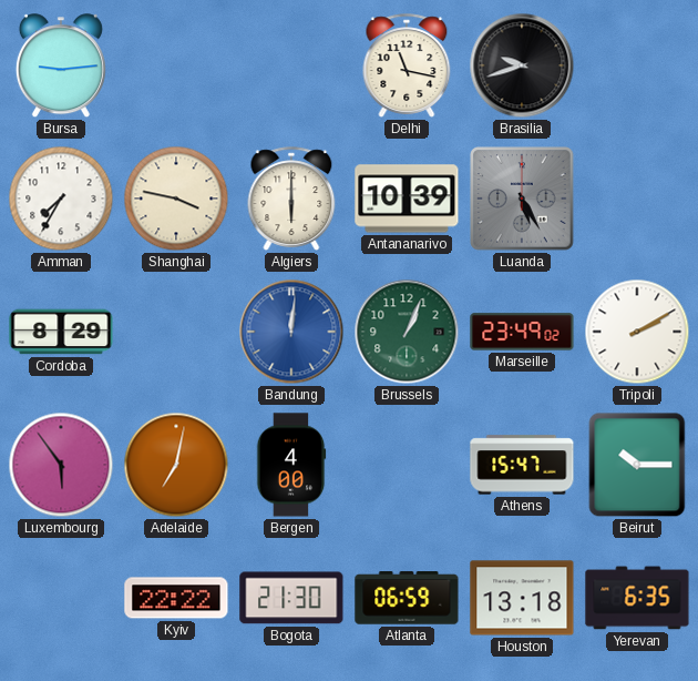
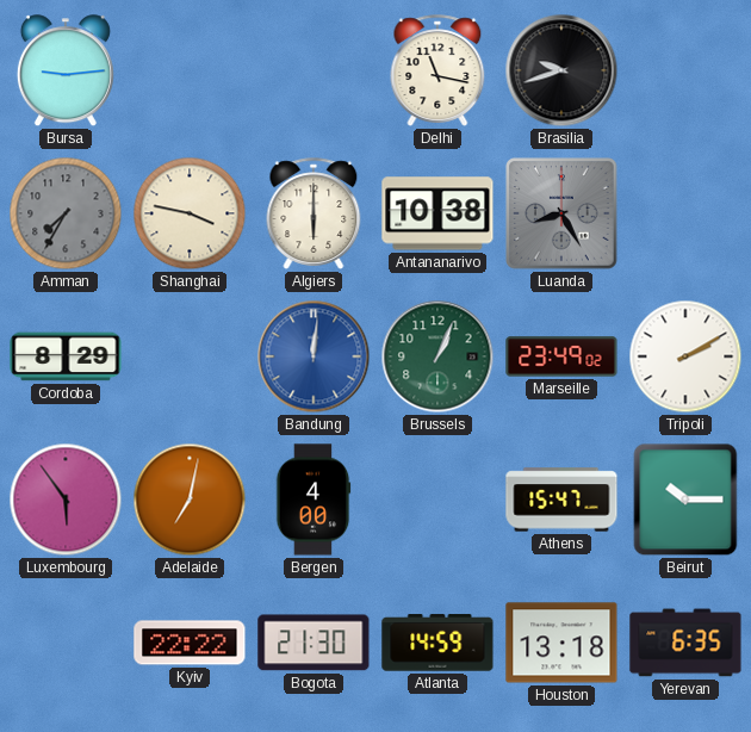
Amman dial: white -> grey
Antananarivo: 10:39 -> 10:38
Luanda: 5:25 -> 8:25
Atlanta: 06:59 -> 14:59
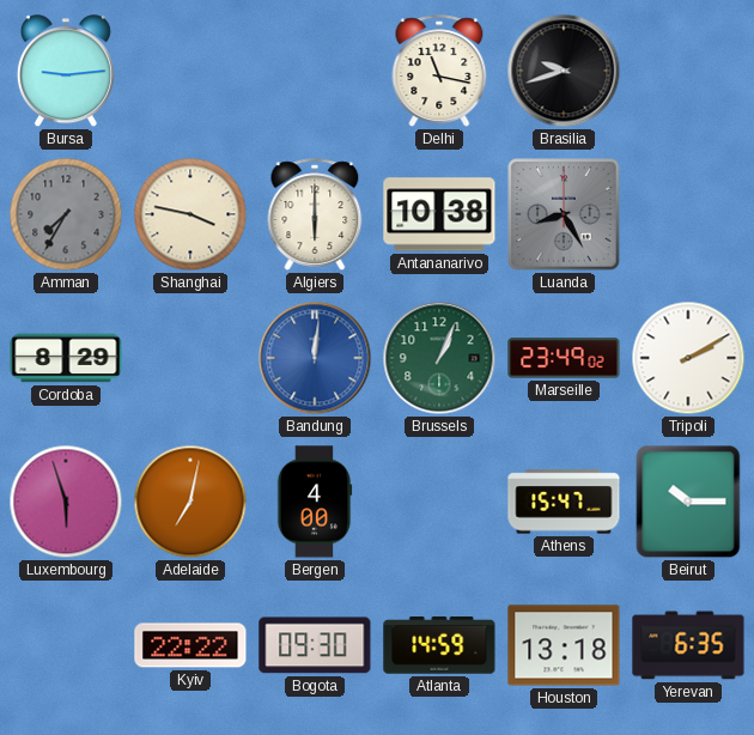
Luxembourg: 5:54 -> 5:57
Bogota: 21:30 -> 09:30
